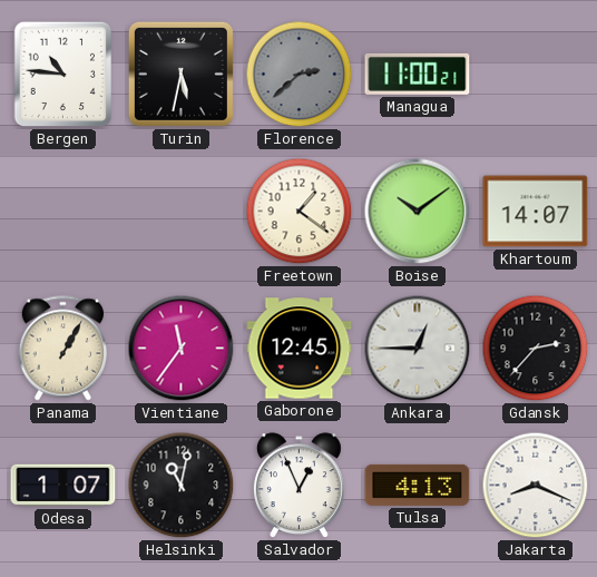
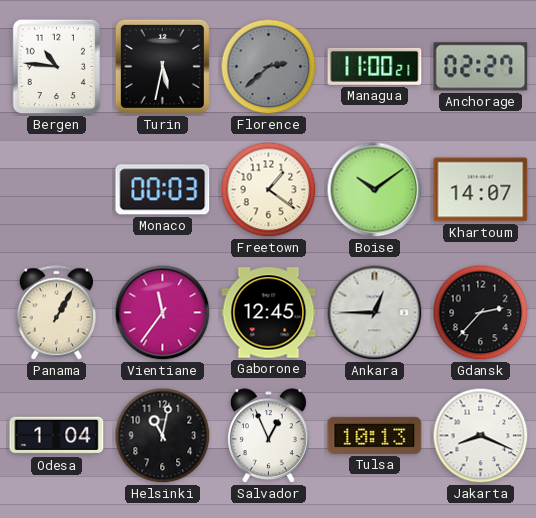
Anchorage: none -> 02:27
Monaco: none -> 00:03
Odesa: 1:07 -> 1:04
Tulsa: 4:13 -> 10:13
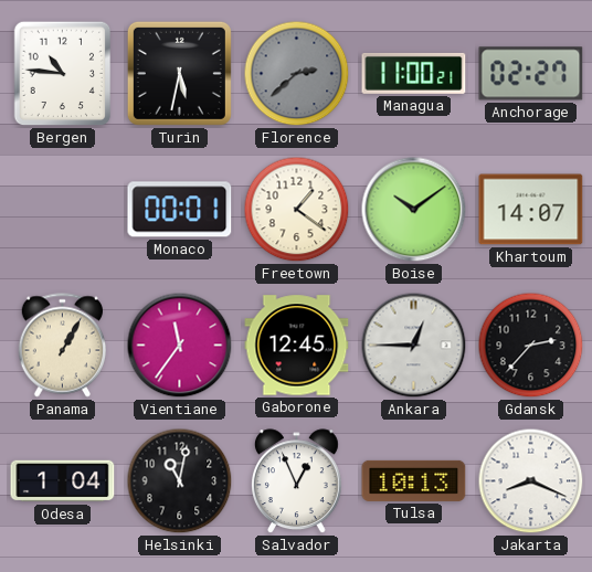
Monaco: 00:03 -> 00:01
